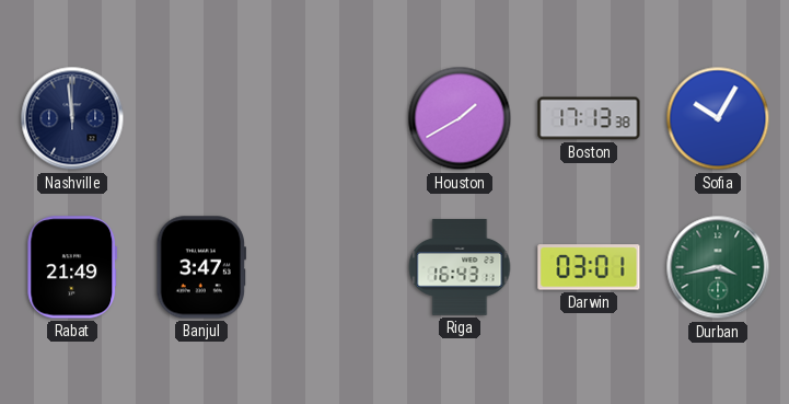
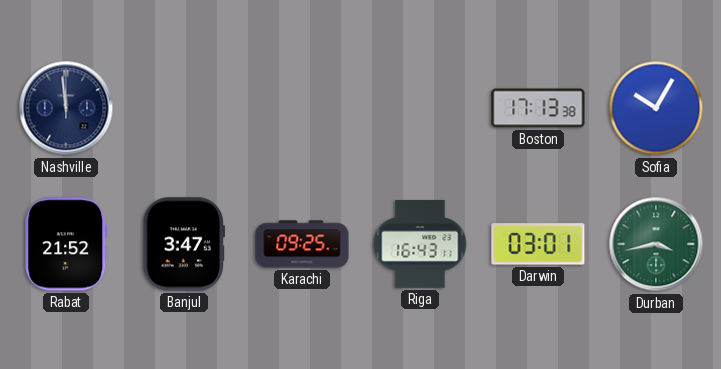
Houston: 1:40 -> none
Rabat: 21:49 -> 21:52
Karachi: none -> 09:25
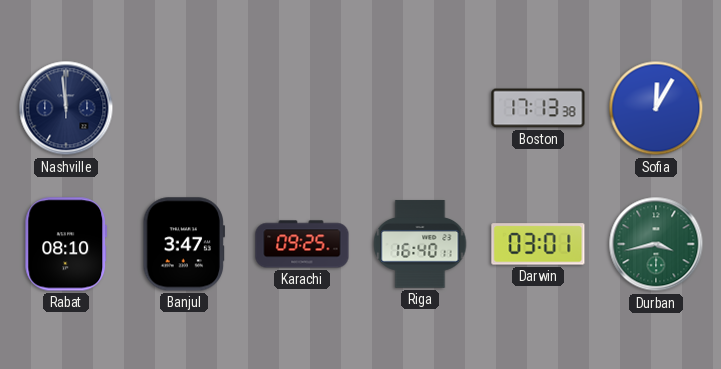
Sofia: 10:05 -> 12:05
Rabat: 21:52 -> 08:10
Riga: 16:43 -> 16:40
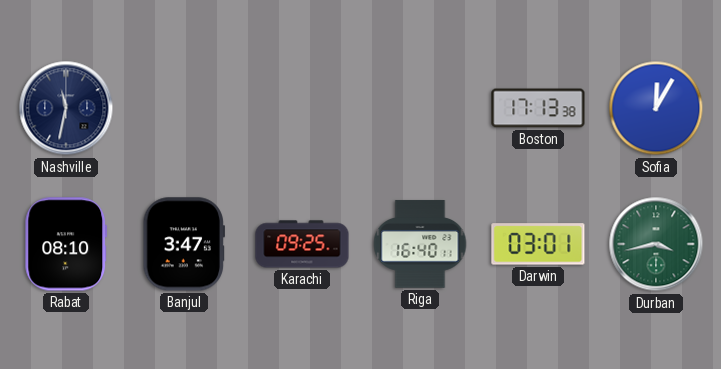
Nashville: 11:59 -> 11:32
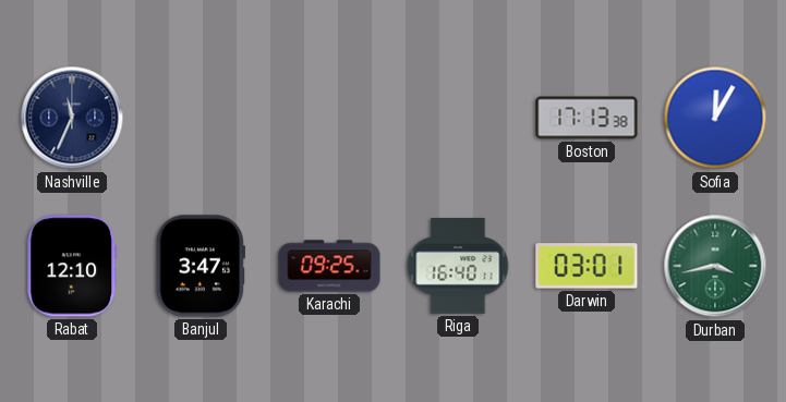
Nashville: 11:32 -> 11:34
Rabat: 08:10 -> 12:10
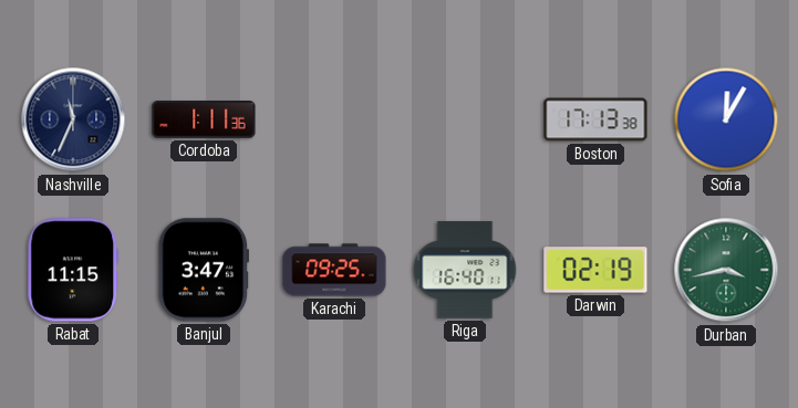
Cordoba: none -> 1:11
Rabat: 12:10 -> 11:15
Darwin: 03:01 -> 02:19
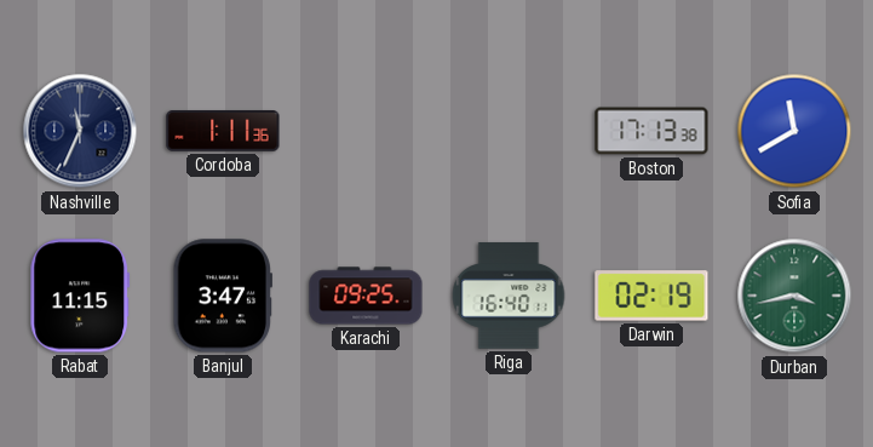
Sofia: 12:05 -> 11:40
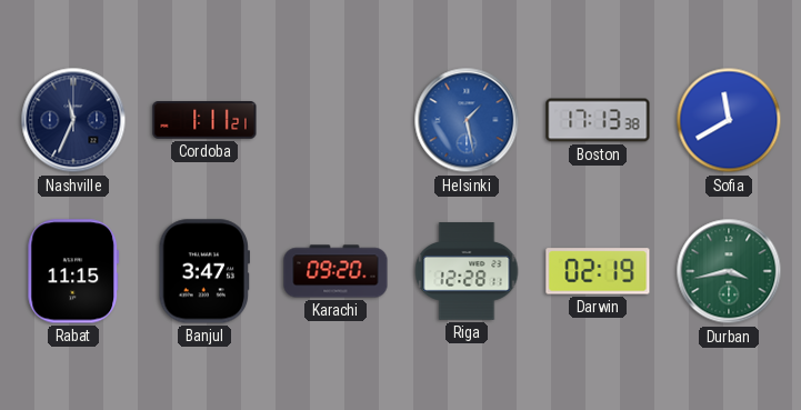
Cordoba: 1:11:36 -> 1:11:21
Helsinki: none -> 1:28
Karachi: 09:25 -> 09:20
Riga: 16:40 -> 12:28
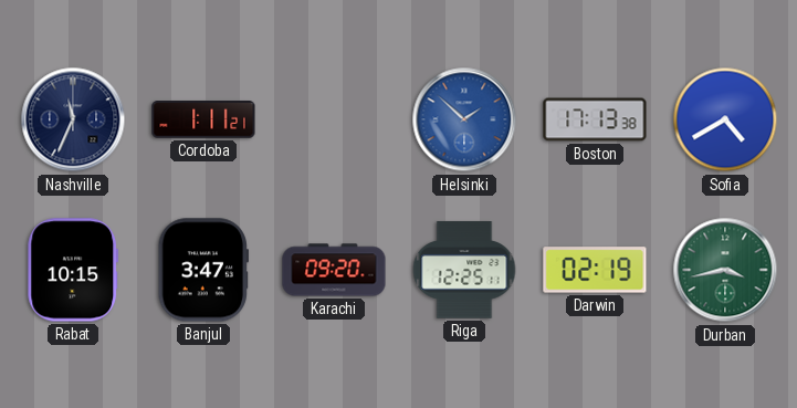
Helsinki: 1:28 -> 1:52
Sofia: 11:40 -> 4:40
Rabat: 11:15 -> 10:15
Riga: 12:28 -> 12:25
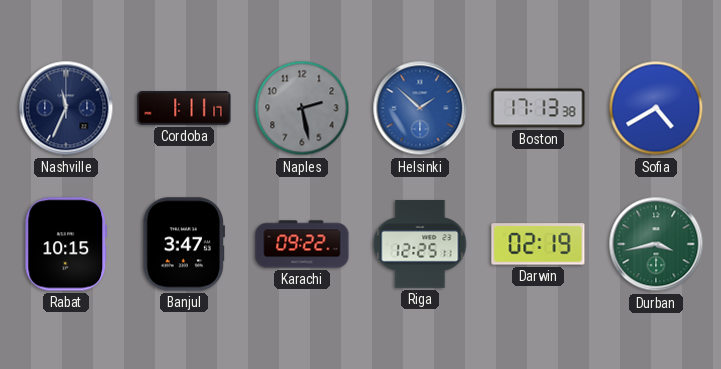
Cordoba: 1:11:21 -> 1:11:17
Naples: none -> 2:28
Karachi: 09:20 -> 09:22
